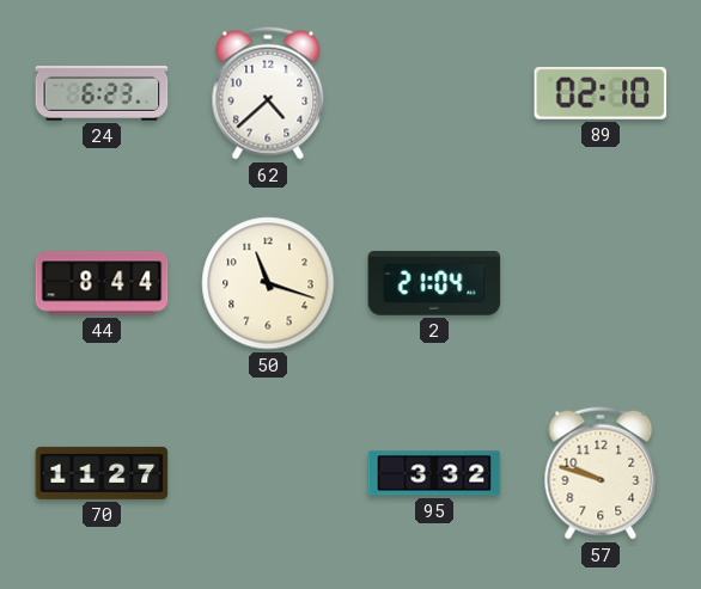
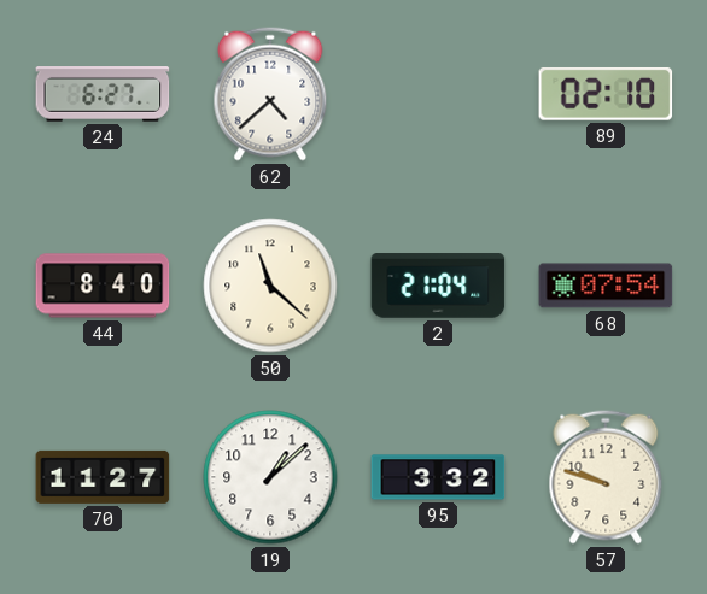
24: 6:23 -> 6:27
44: 8:44 -> 8:40
50: 11:18 -> 11:22
68: none -> 07:54
19: none -> 1:08
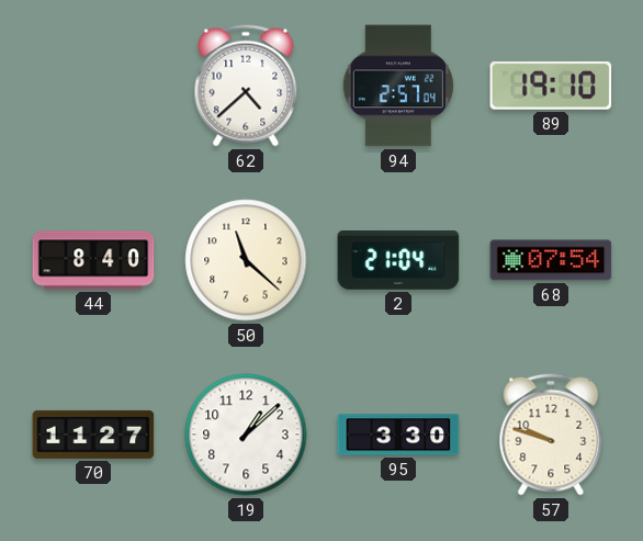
24: 6:27 -> none
94: none -> 2:57
89: 02:10 -> 19:10
95: 3:32 -> 3:30
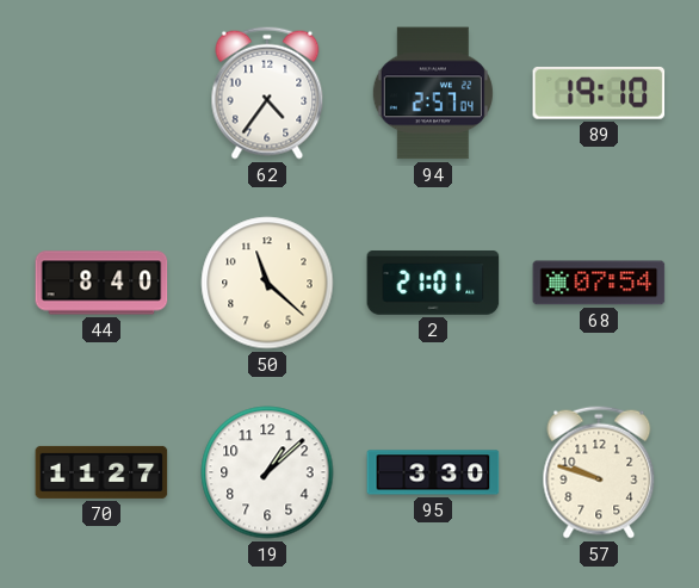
62: 4:38 -> 4:36
2: 21:04 -> 21:01
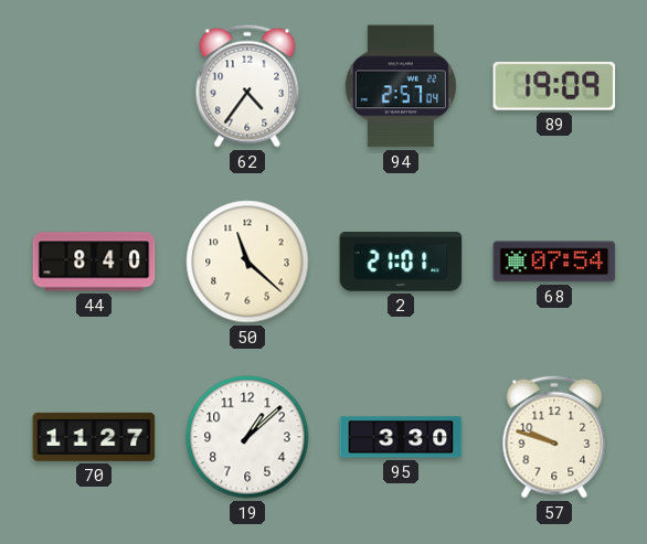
89: 19:10 -> 19:09
